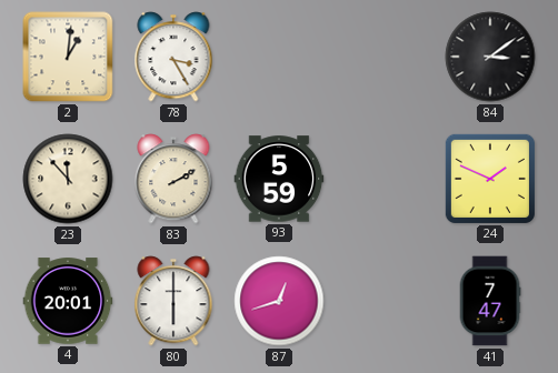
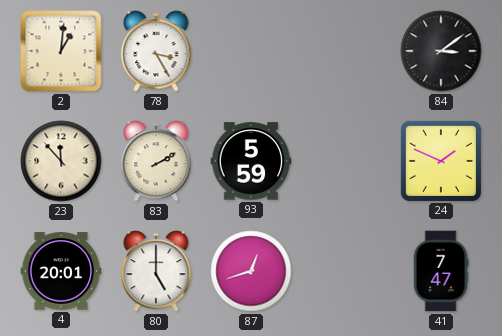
80: 6:00 -> 5:00
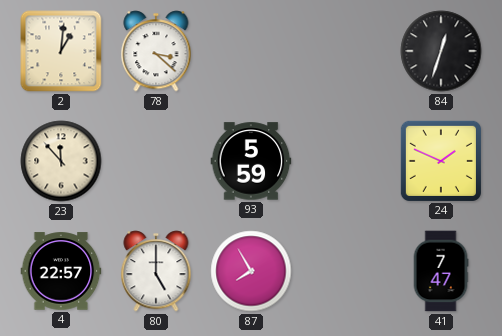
78: 3:25 -> 3:22
84: 3:09 -> 12:33
83: 2:10 -> none
4: 20:01 -> 22:57
87: 12:42 -> 7:55
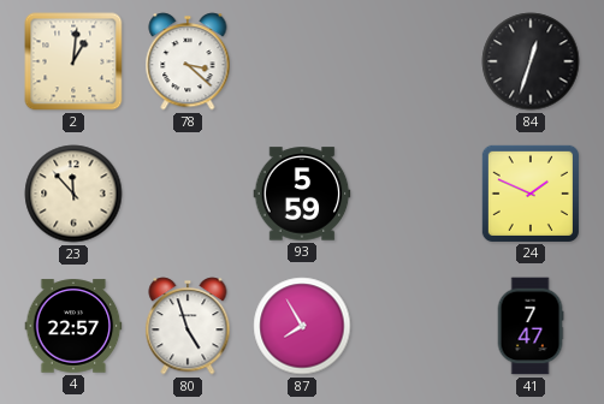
80: 5:00 -> 4:57
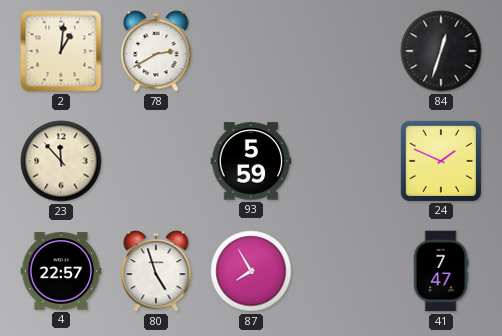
78: 3:22 -> 2:40
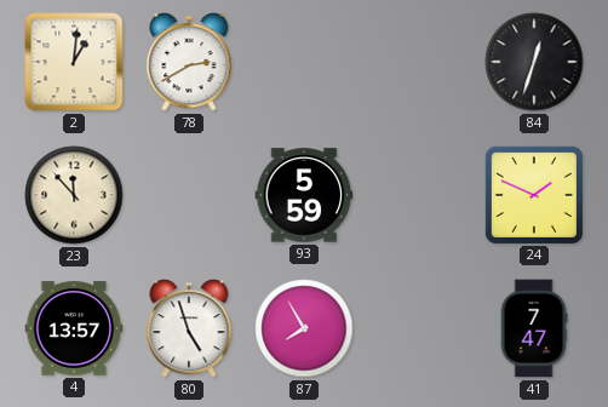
4: 22:57 -> 13:57
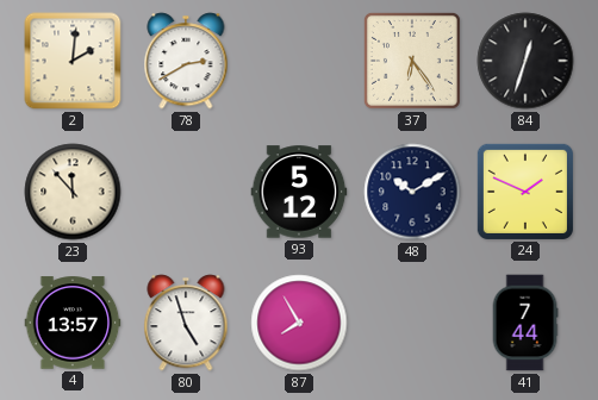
2: 1:01 -> 2:01
37: none -> 6:24
93: 5:59 -> 5:12
48: none -> 10:10
41: 7:47 -> 7:44
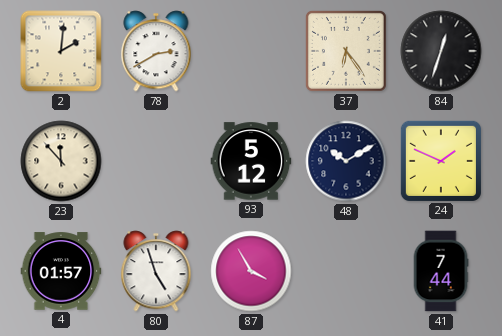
4: 13:57 -> 01:57
87: 7:55 -> 3:55
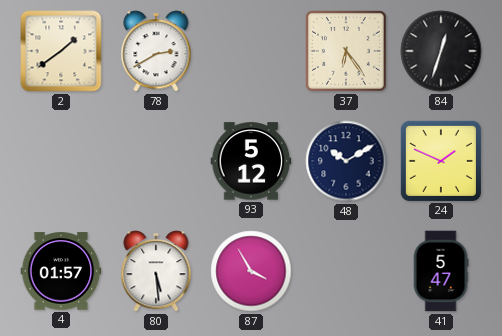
2: 2:01 -> 1:39
23: 11:53 -> none
80: 4:57 -> 5:29
41: 7:44 -> 5:47
